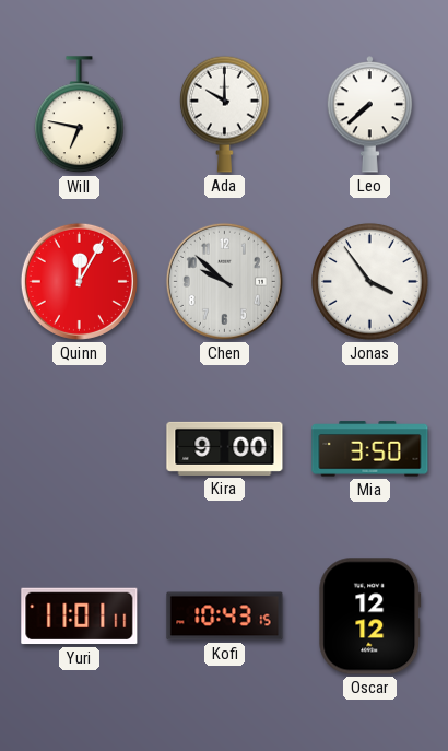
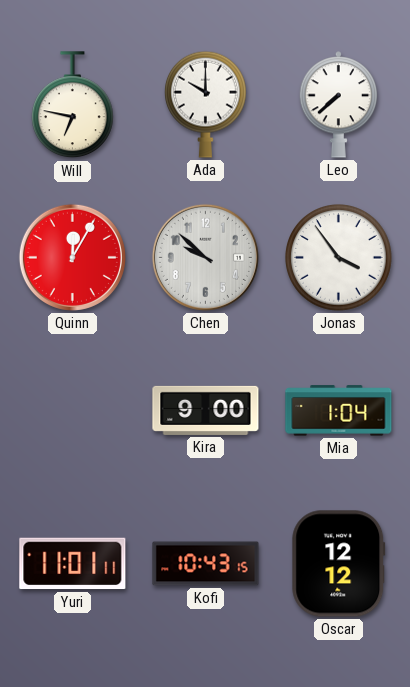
Mia: 3:50 -> 1:04
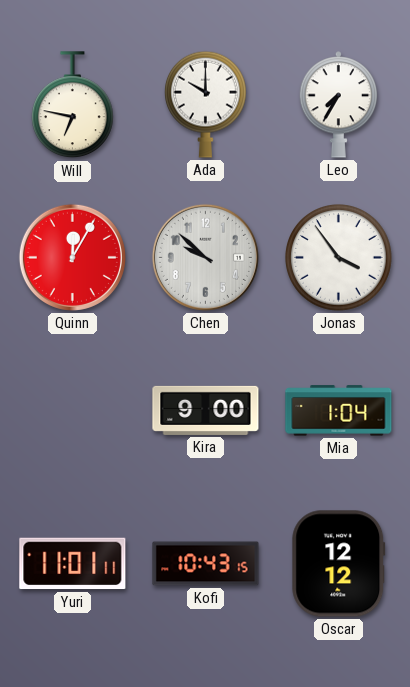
Leo: 7:38 -> 7:35
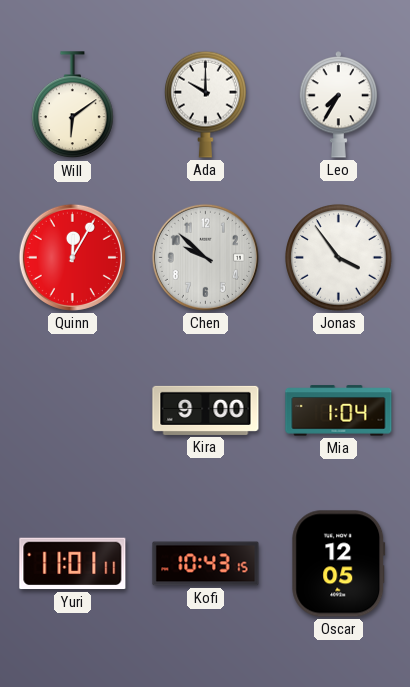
Will: 6:47 -> 6:09
Oscar: 12:12 -> 12:05
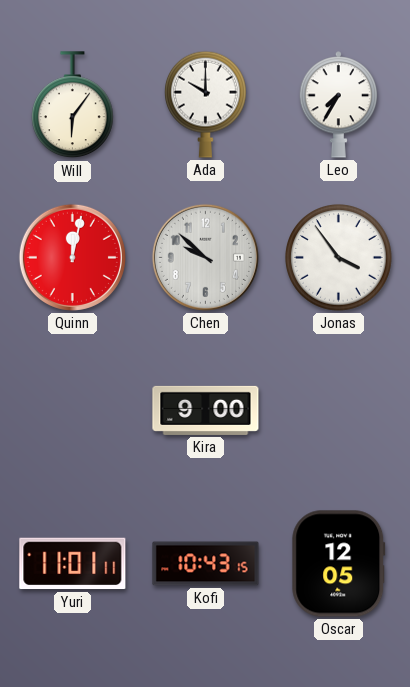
Will: 6:09 -> 6:06
Quinn: 12:05 -> 12:02
Mia: 1:04 -> none
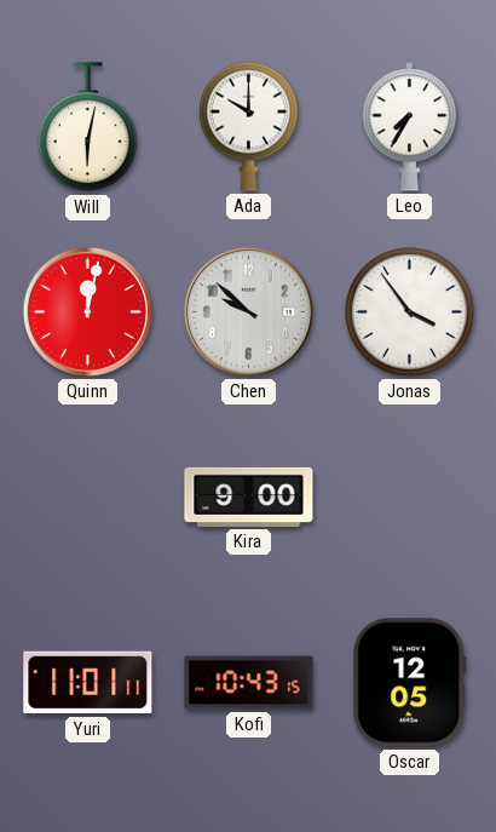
Will: 6:06 -> 6:02
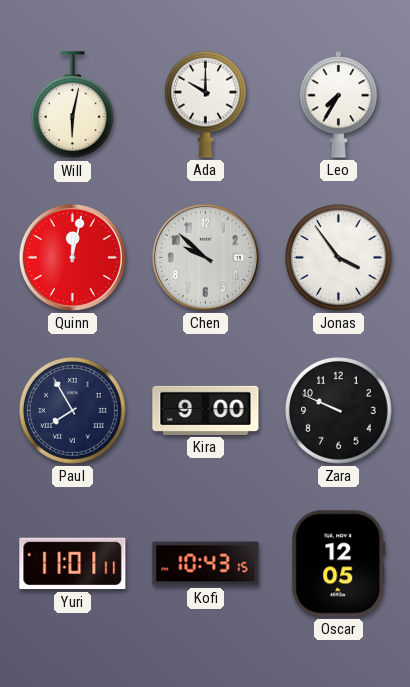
Paul: none -> 7:55
Zara: none -> 9:49
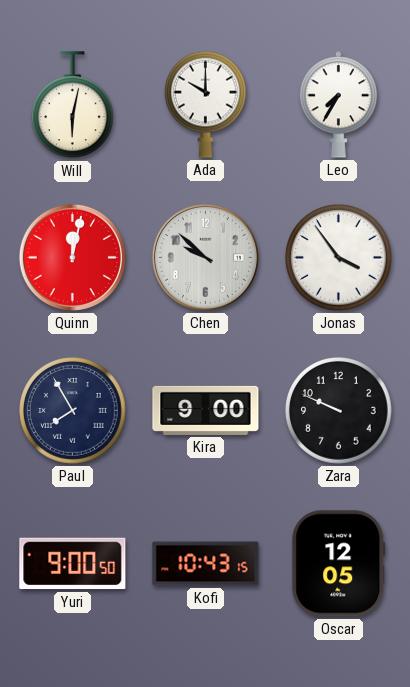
Yuri: 11:01 -> 9:00
